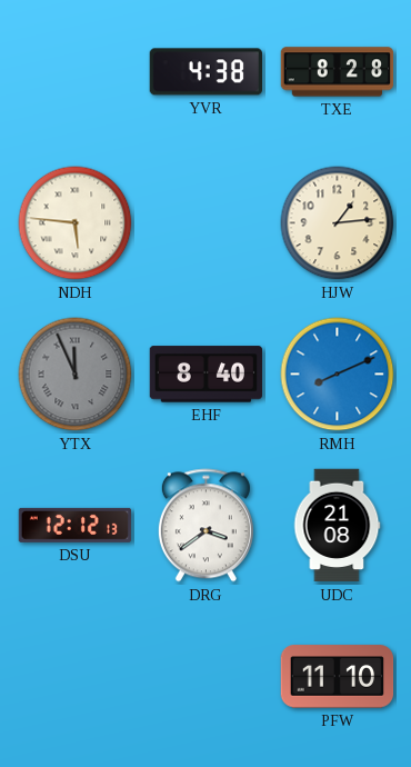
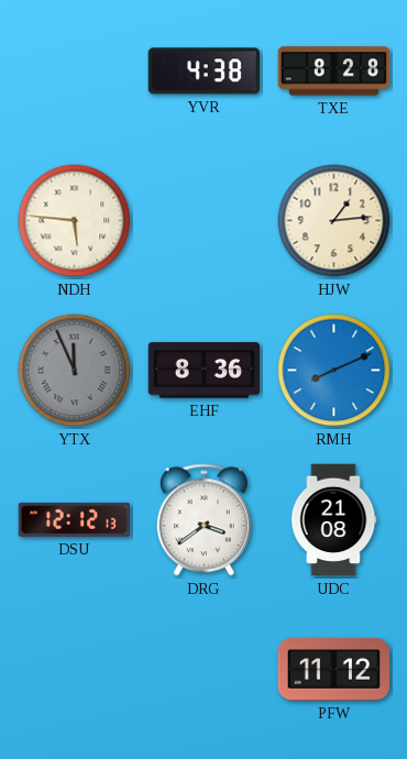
EHF: 8:40 -> 8:36
PFW: 11:10 -> 11:12
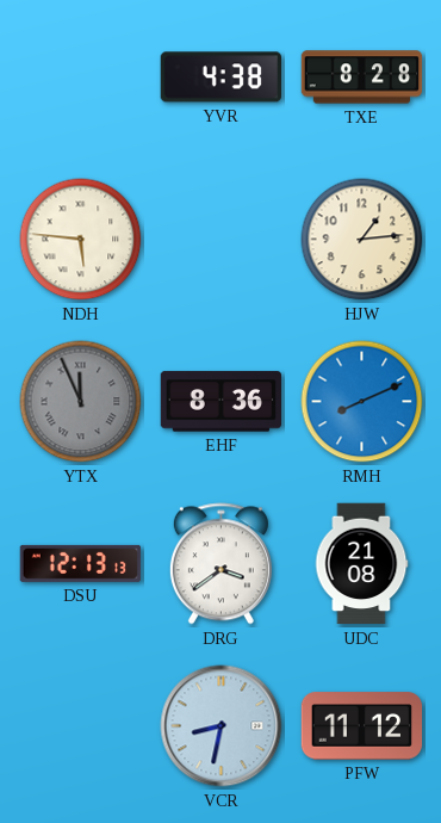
DSU: 12:12 -> 12:13
VCR: none -> 8:32
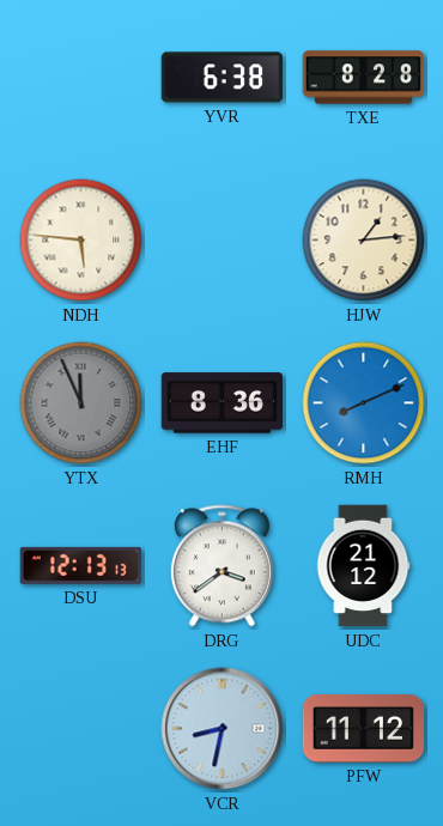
YVR: 4:38 -> 6:38
UDC: 21:08 -> 21:12
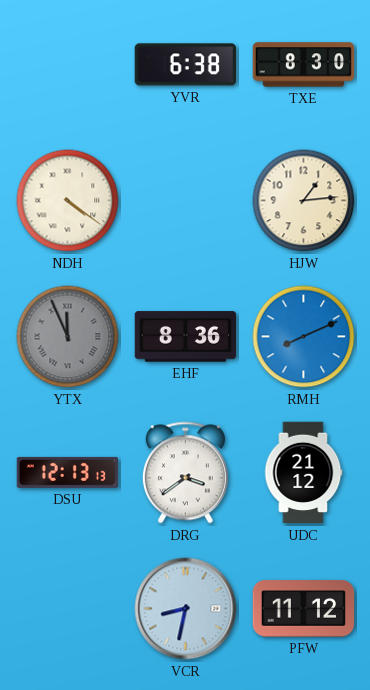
TXE: 8:28 -> 8:30
NDH: 5:46 -> 4:21
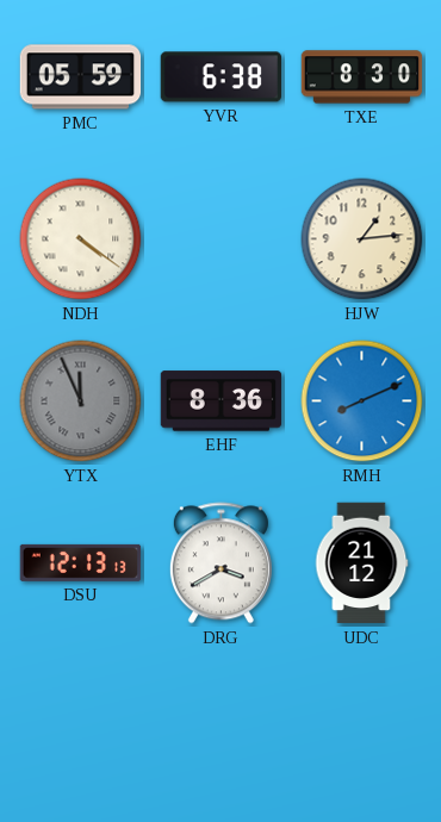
PMC: none -> 05:59
DRG: 3:39 -> 3:40
VCR: 8:32 -> none
PFW: 11:12 -> none
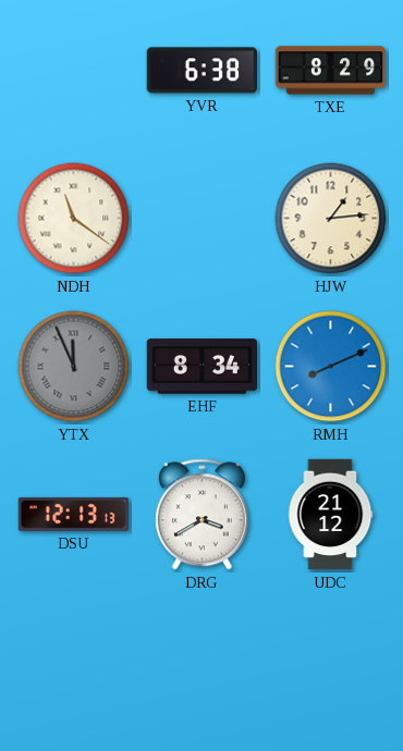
PMC: 05:59 -> none
TXE: 8:30 -> 8:29
NDH: 4:21 -> 11:21
EHF: 8:36 -> 8:34
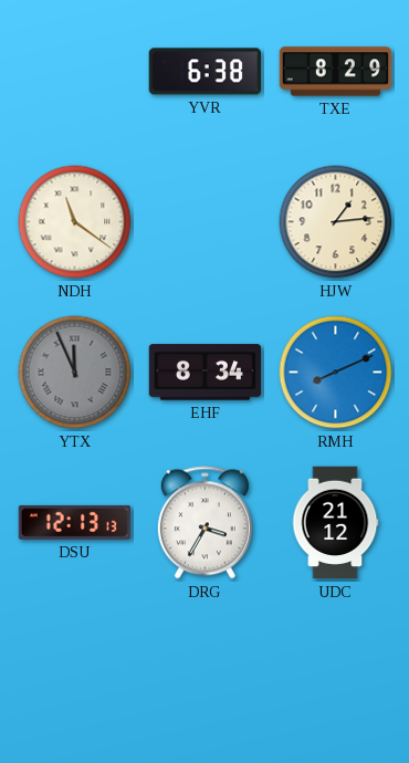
DRG: 3:40 -> 3:35
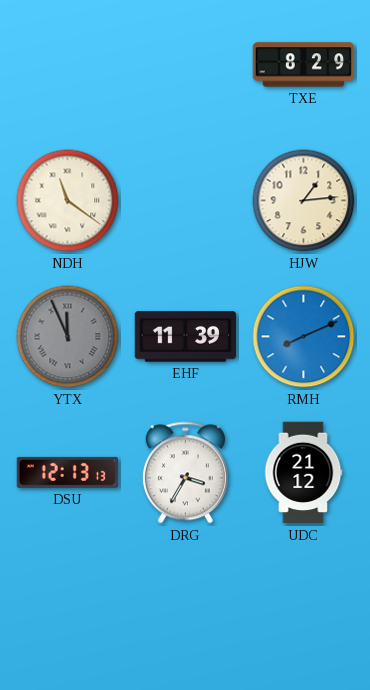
YVR: 6:38 -> none
EHF: 8:34 -> 11:39
